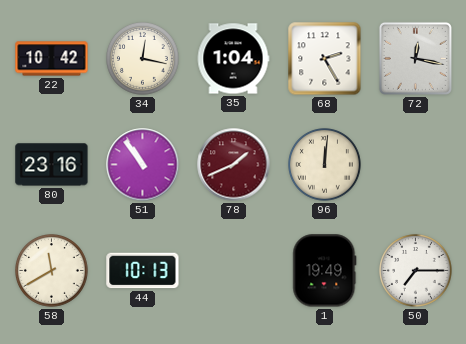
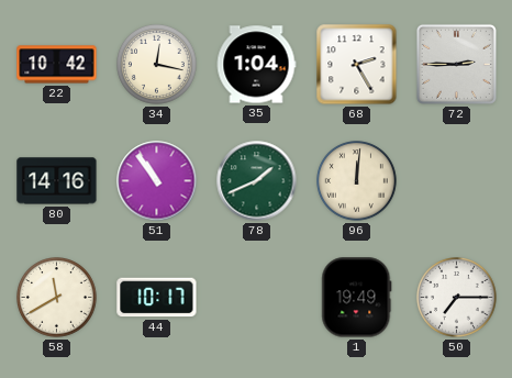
72: 12:17 -> 2:45
80: 23:16 -> 14:16
78 dial: burgundy -> green
44: 10:13 -> 10:17
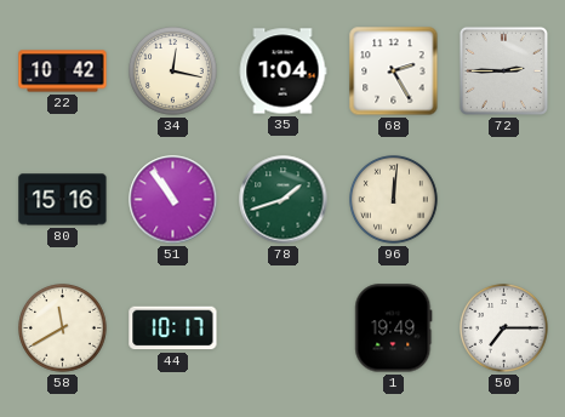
80: 14:16 -> 15:16
78: 1:41 -> 1:42
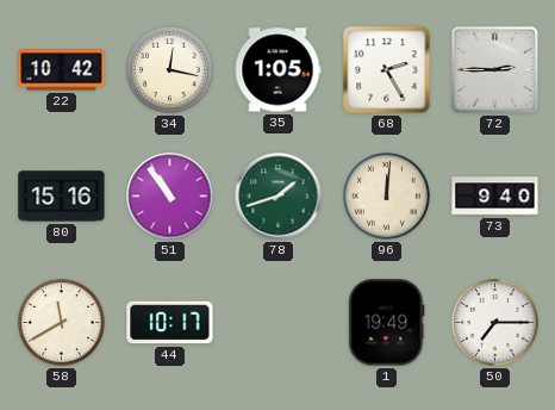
35: 1:04 -> 1:05
73: none -> 9:40
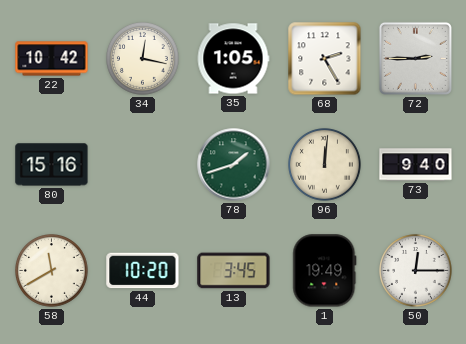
51: 10:54 -> none
44: 10:17 -> 10:20
13: none -> 3:45
50: 7:15 -> 12:15
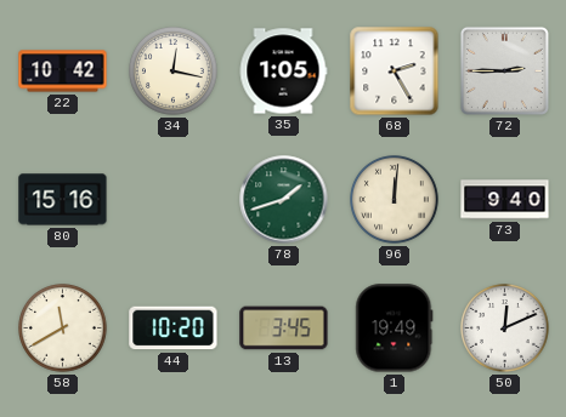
50: 12:15 -> 12:11
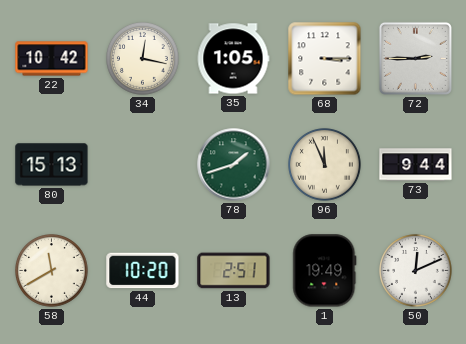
68: 2:25 -> 3:15
80: 15:16 -> 15:13
96: 12:01 -> 11:56
73: 9:40 -> 9:44
13: 3:45 -> 2:51
